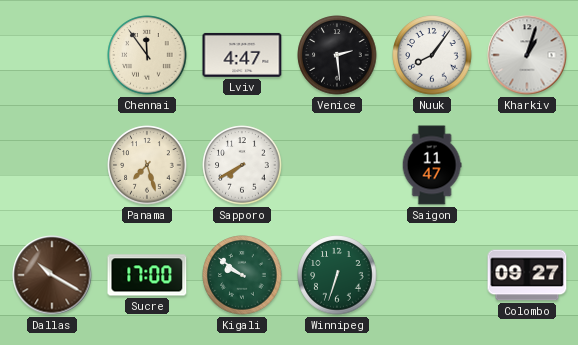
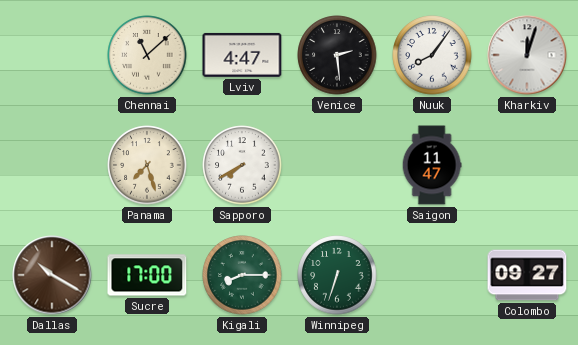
Chennai: 11:54 -> 11:08
Kharkiv: 1:03 -> 12:03
Kigali: 9:51 -> 8:15
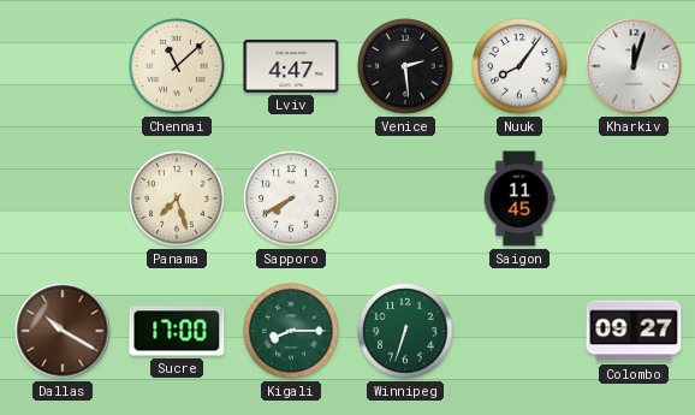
Saigon: 11:47 -> 11:45
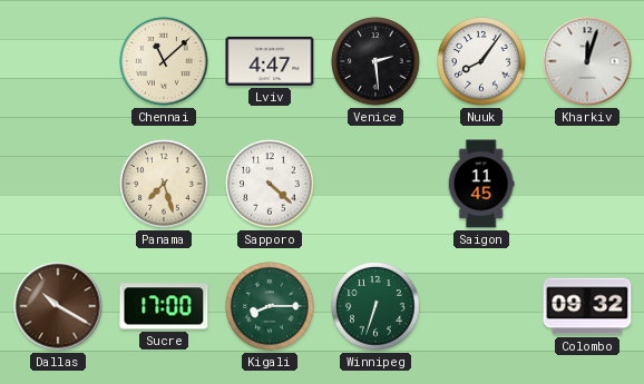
Sapporo: 7:40 -> 4:22
Colombo: 09:27 -> 09:32
